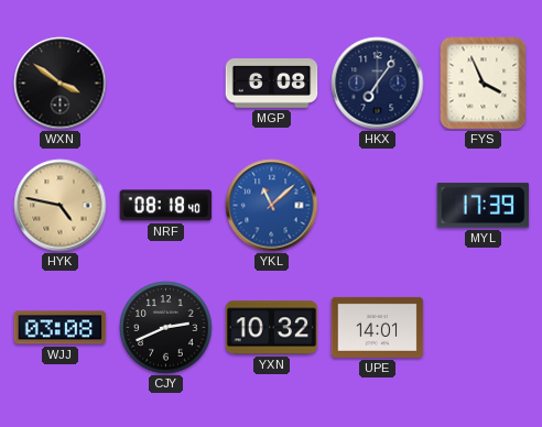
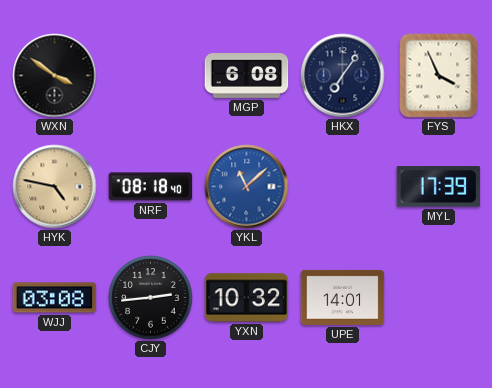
CJY: 2:41 -> 2:44
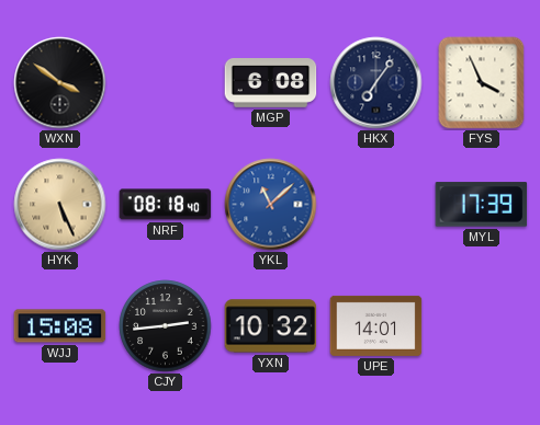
HYK: 4:47 -> 5:26
WJJ: 03:08 -> 15:08
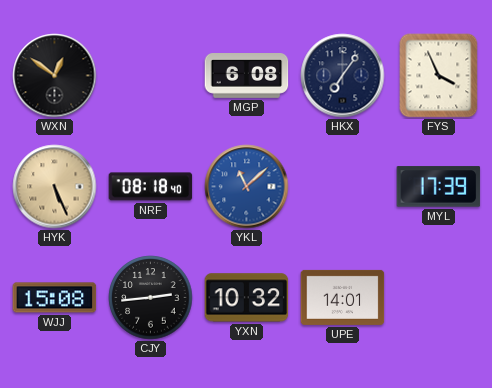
WXN: 3:51 -> 12:51
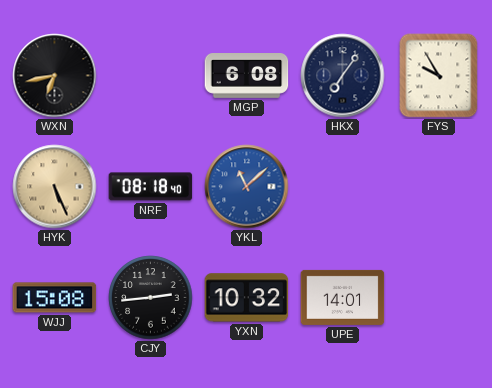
WXN: 12:51 -> 6:43
FYS: 3:56 -> 9:55
MYL: 17:39 -> none
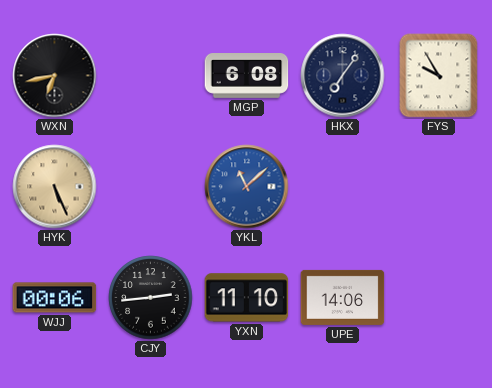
NRF: 08:18 -> none
WJJ: 15:08 -> 00:06
YXN: 10:32 -> 11:10
UPE: 14:01 -> 14:06
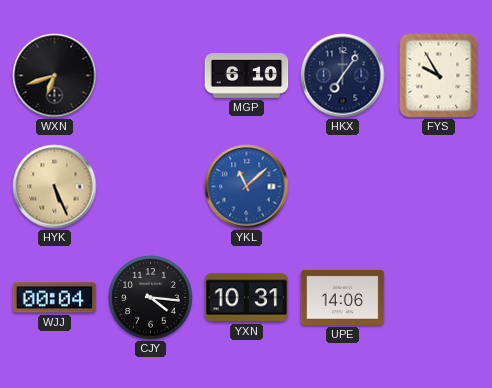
WXN: 6:43 -> 6:42
MGP: 6:08 -> 6:10
WJJ: 00:06 -> 00:04
CJY: 2:44 -> 4:16
YXN: 11:10 -> 10:31
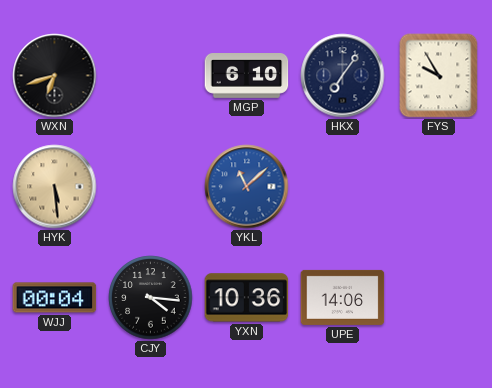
HYK: 5:26 -> 5:29
YXN: 10:31 -> 10:36
